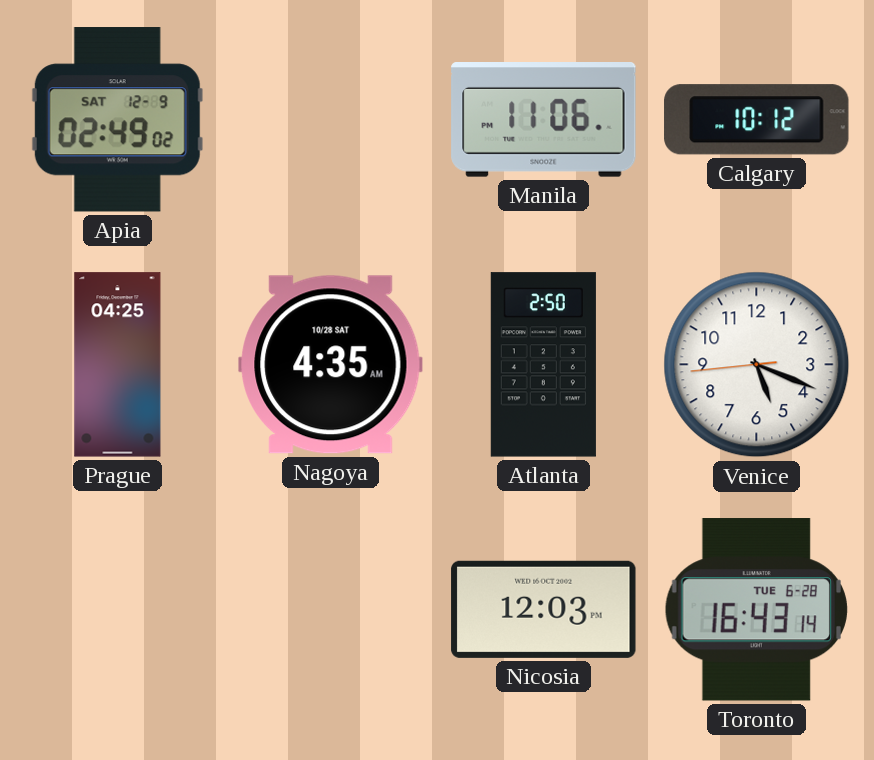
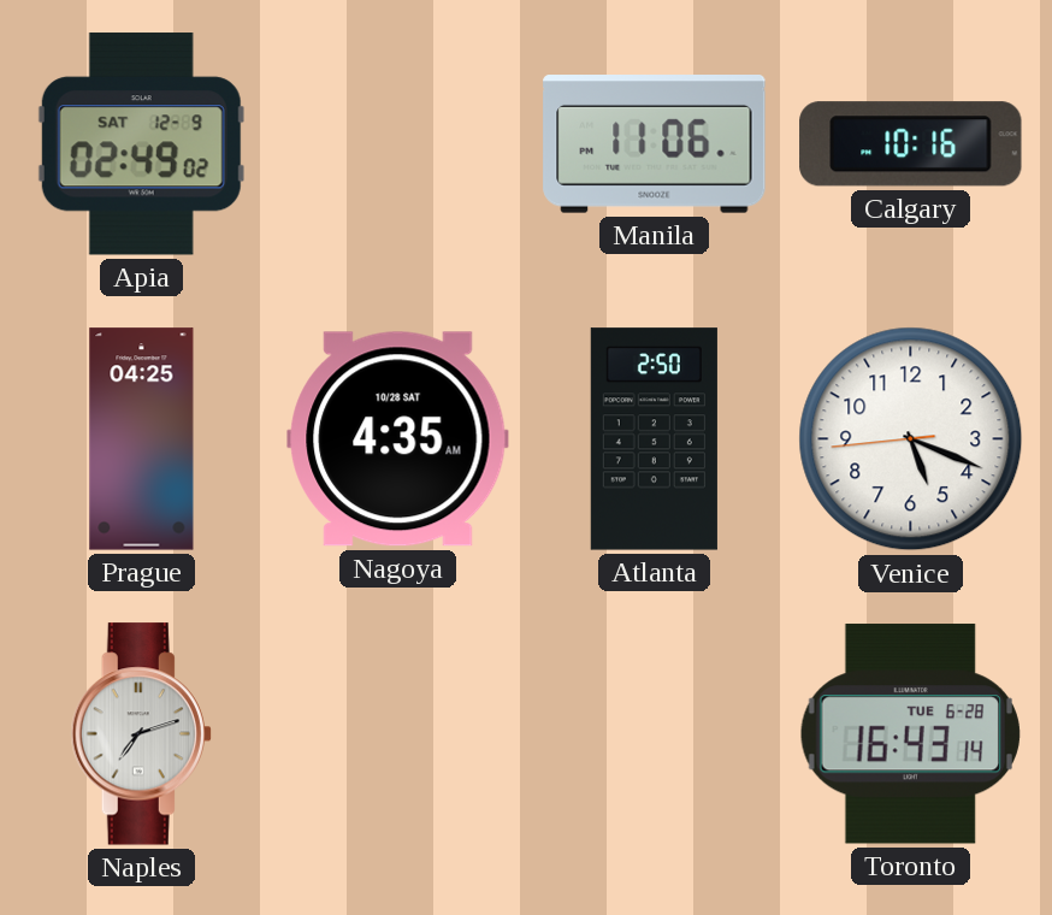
Calgary: 10:12 -> 10:16
Naples: none -> 7:12
Nicosia: 12:03 -> none
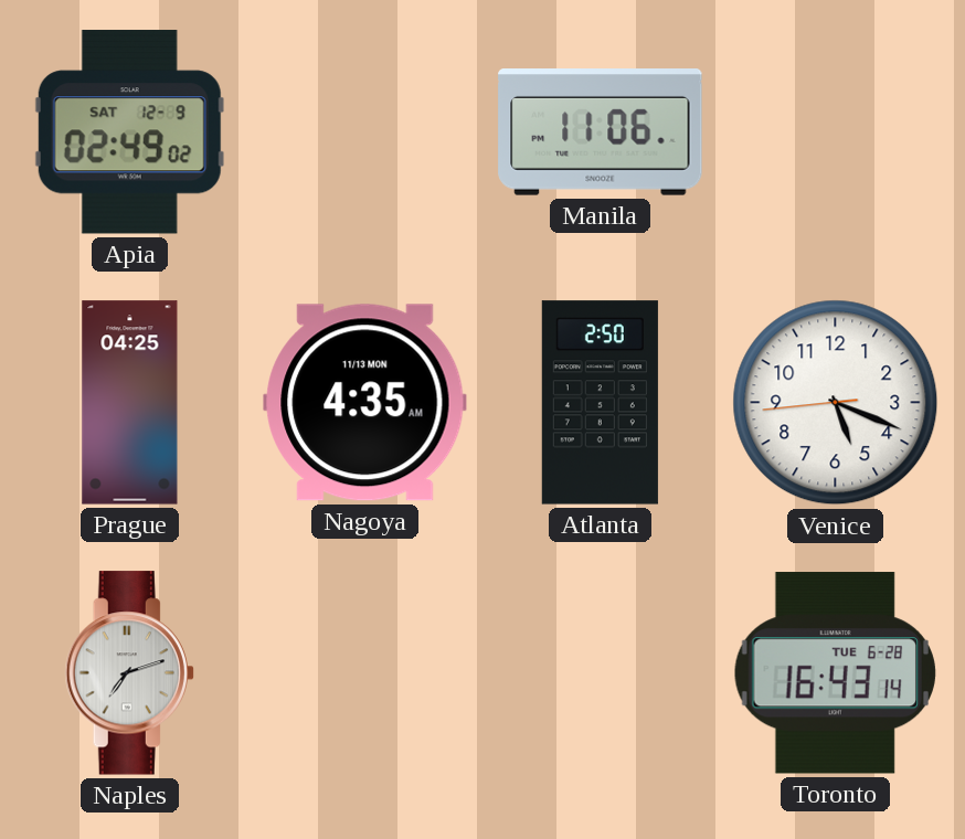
Calgary: 10:16 -> none
Nagoya date: 10/28 SAT -> 11/13 MON
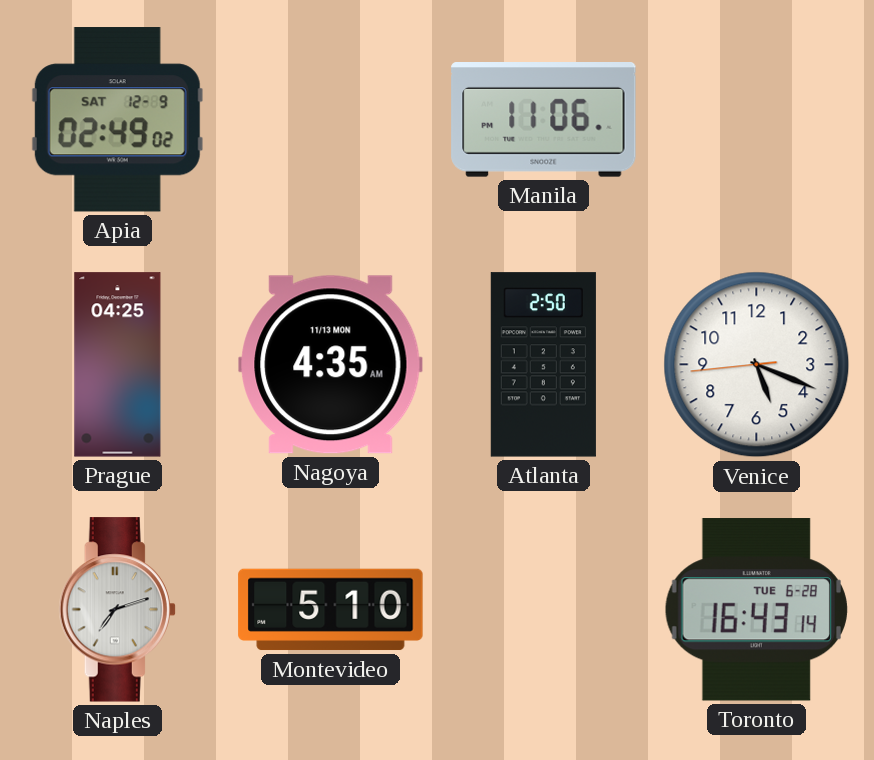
Montevideo: none -> 5:10
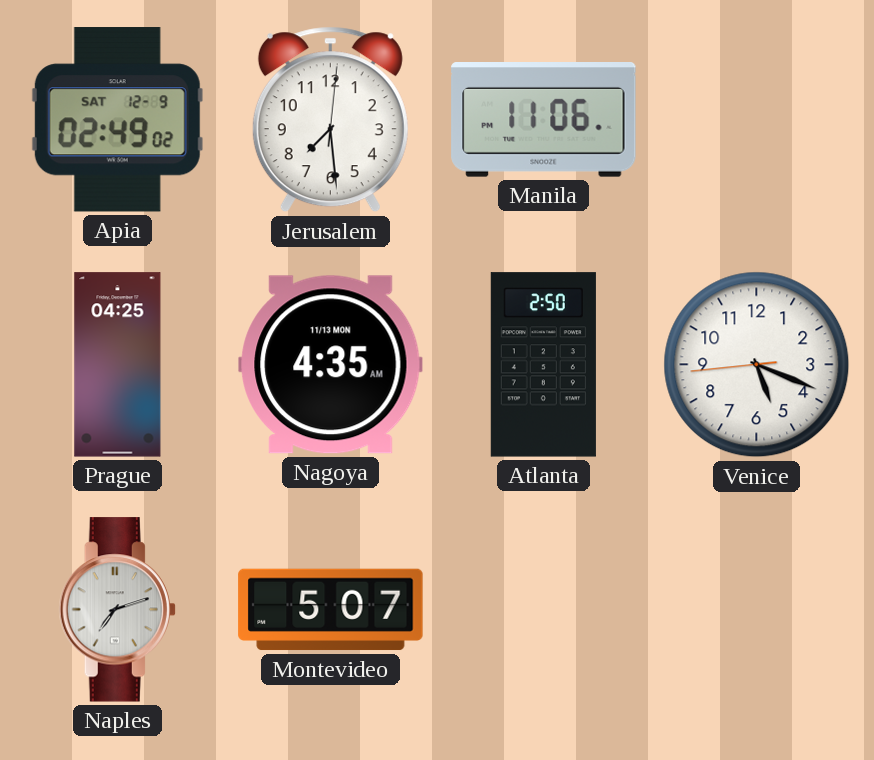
Jerusalem: none -> 7:29
Montevideo: 5:10 -> 5:07
Toronto: 16:43 -> none
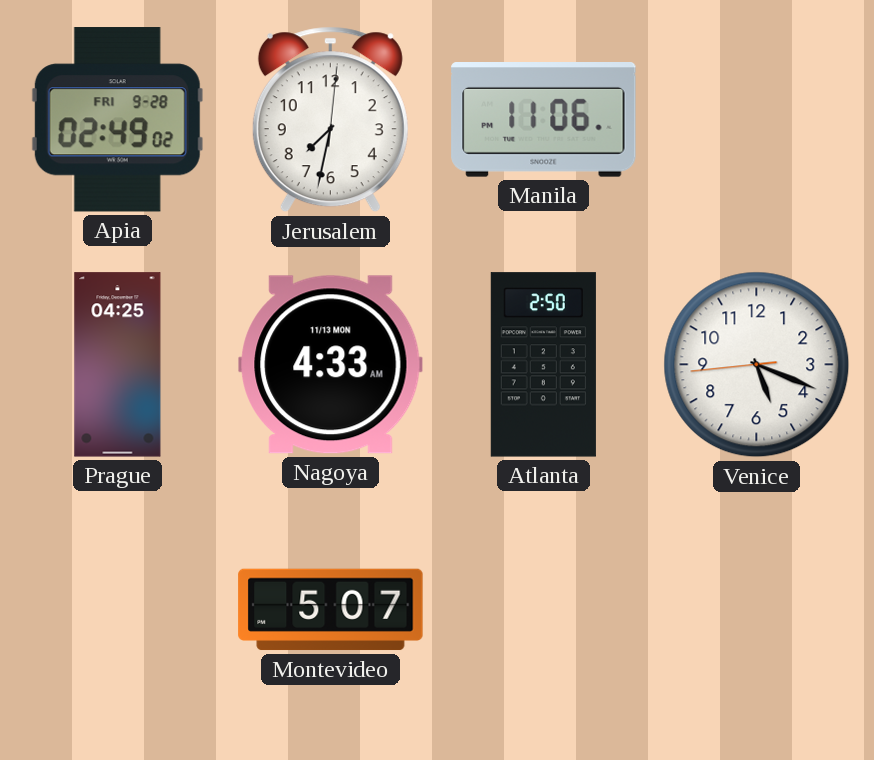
Apia date: SAT 12-9 -> FRI 9-28
Jerusalem: 7:29 -> 7:32
Nagoya: 4:35 -> 4:33
Naples: 7:12 -> none
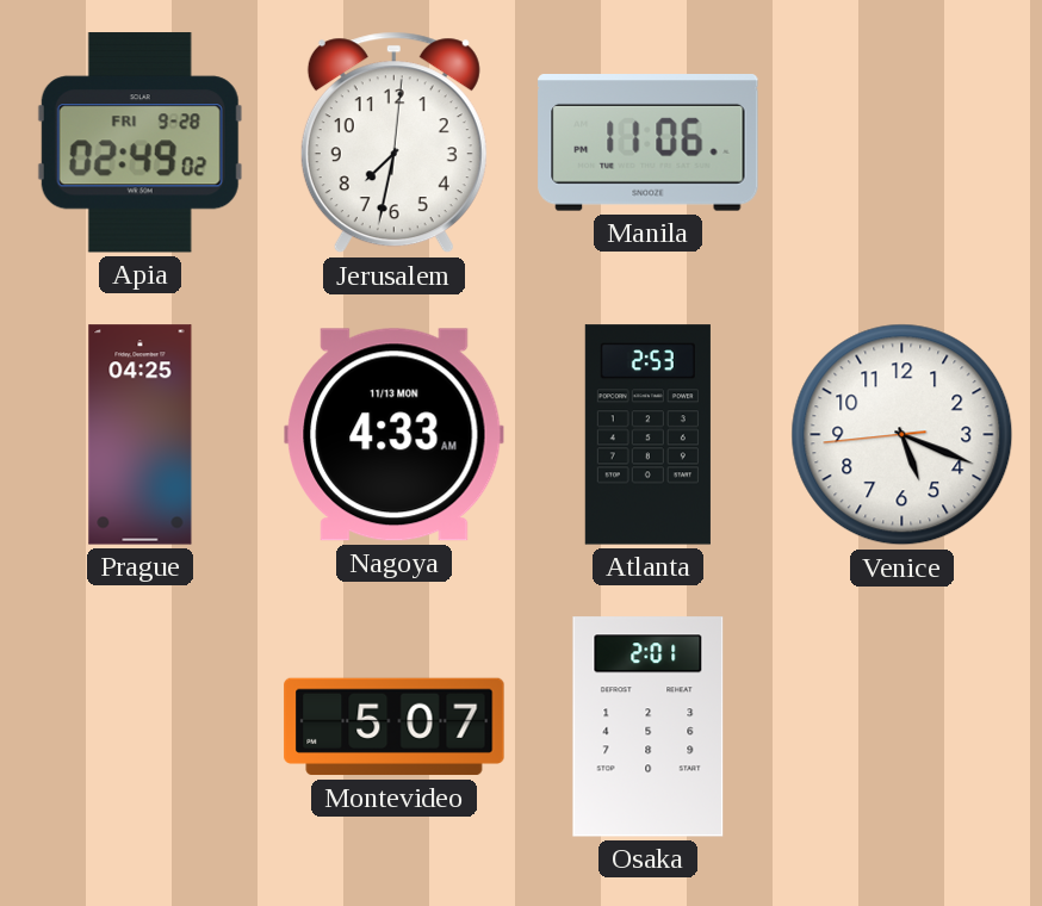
Atlanta: 2:50 -> 2:53
Osaka: none -> 2:01
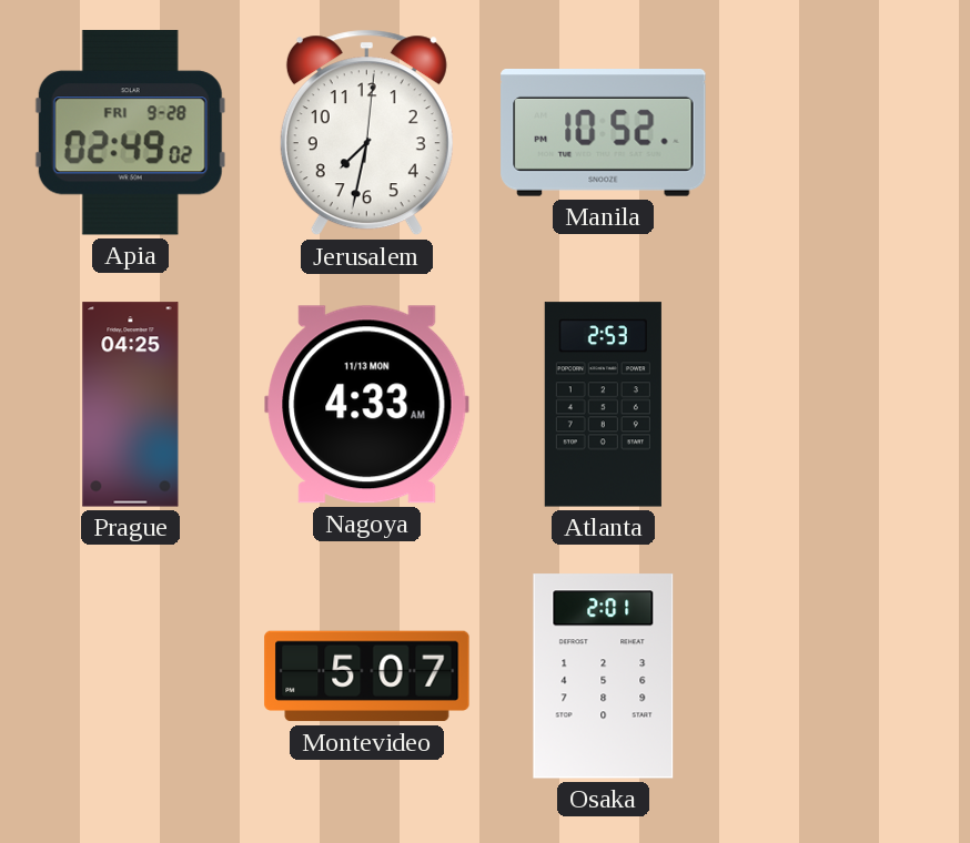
Manila: 11:06 -> 10:52
Venice: 5:18 -> none
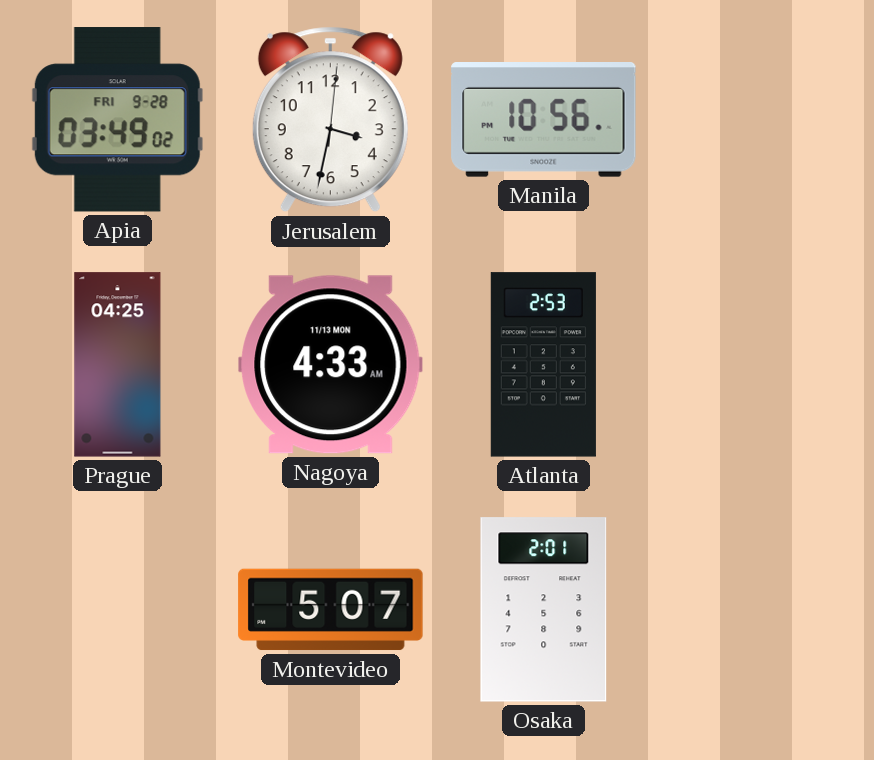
Apia: 02:49 -> 03:49
Jerusalem: 7:32 -> 3:32
Manila: 10:52 -> 10:56
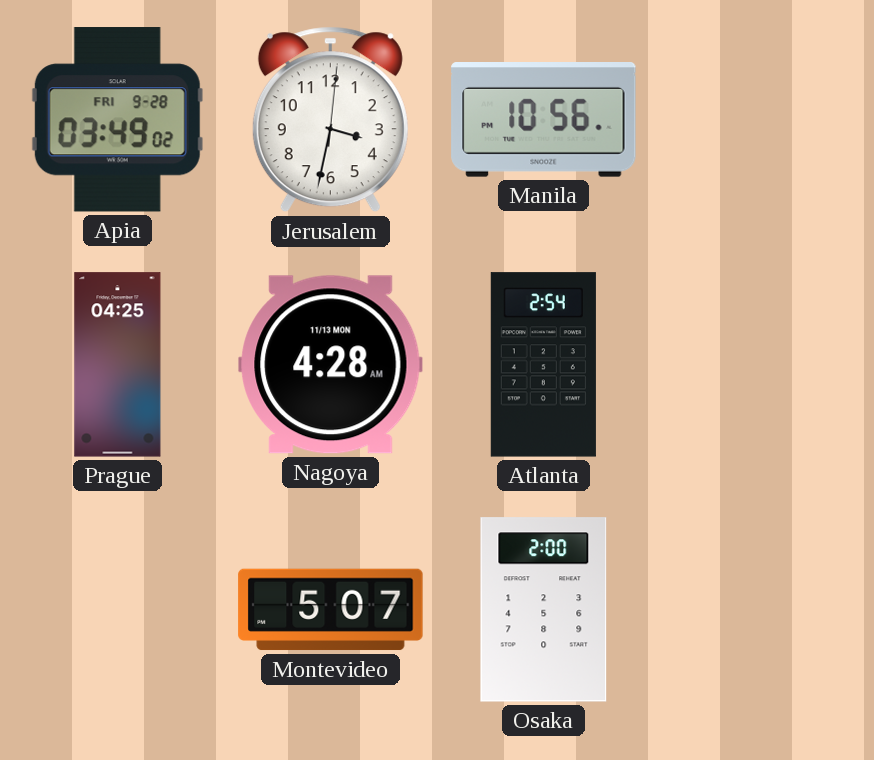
Nagoya: 4:33 -> 4:28
Atlanta: 2:53 -> 2:54
Osaka: 2:01 -> 2:00
